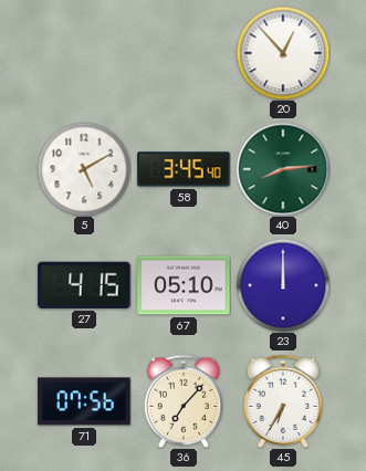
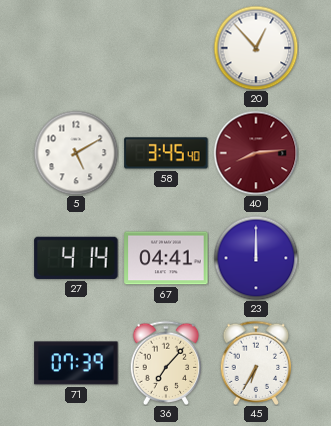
40 dial: green -> burgundy
27: 4:15 -> 4:14
67: 05:10 -> 04:41
71: 07:56 -> 07:39
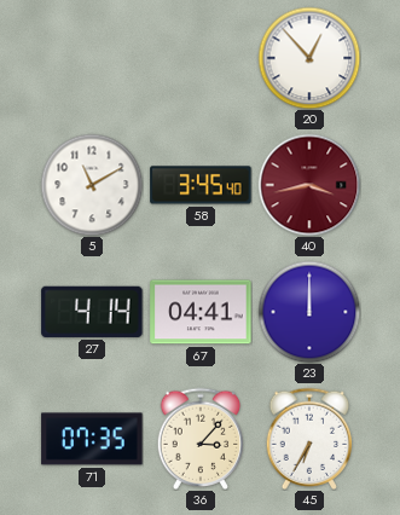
5: 5:10 -> 11:10
40: 8:14 -> 3:43
71: 07:39 -> 07:35
36: 7:07 -> 3:07
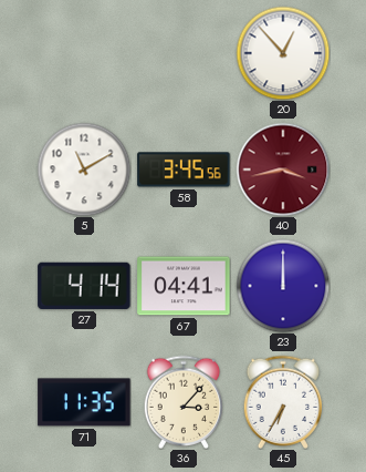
58: 3:45:40 -> 3:45:56
71: 07:35 -> 11:35
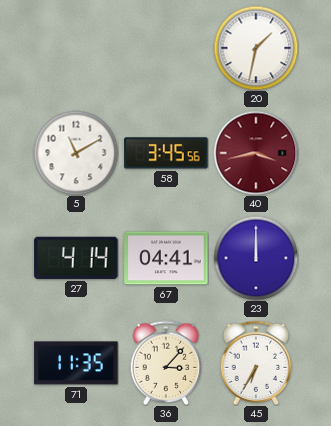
20: 12:53 -> 1:32
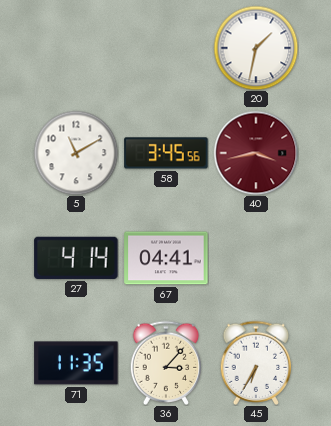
23: 12:00 -> none
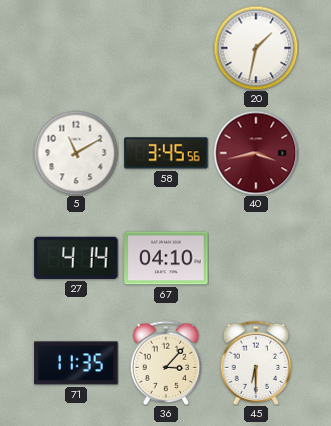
67: 04:41 -> 04:10
45: 6:35 -> 6:30
